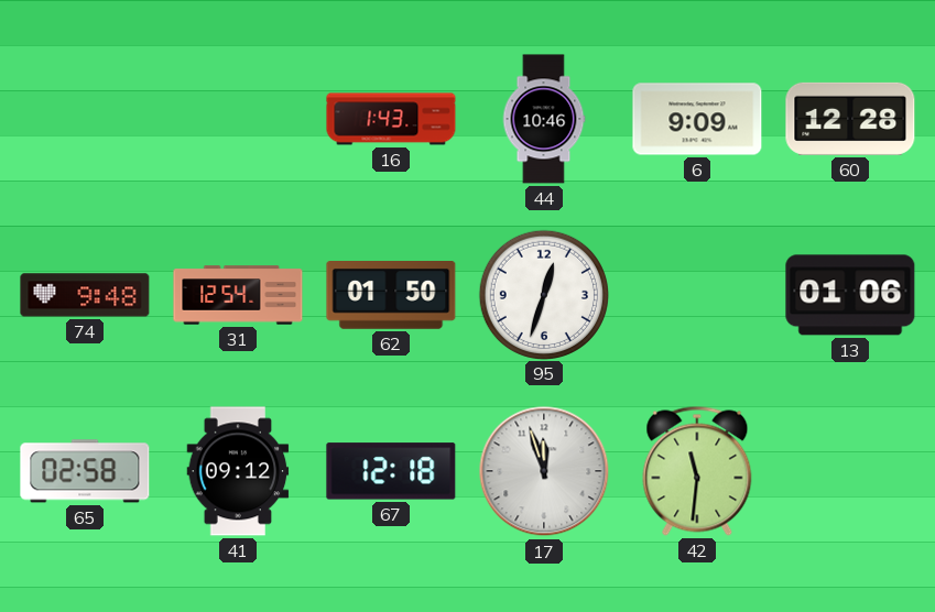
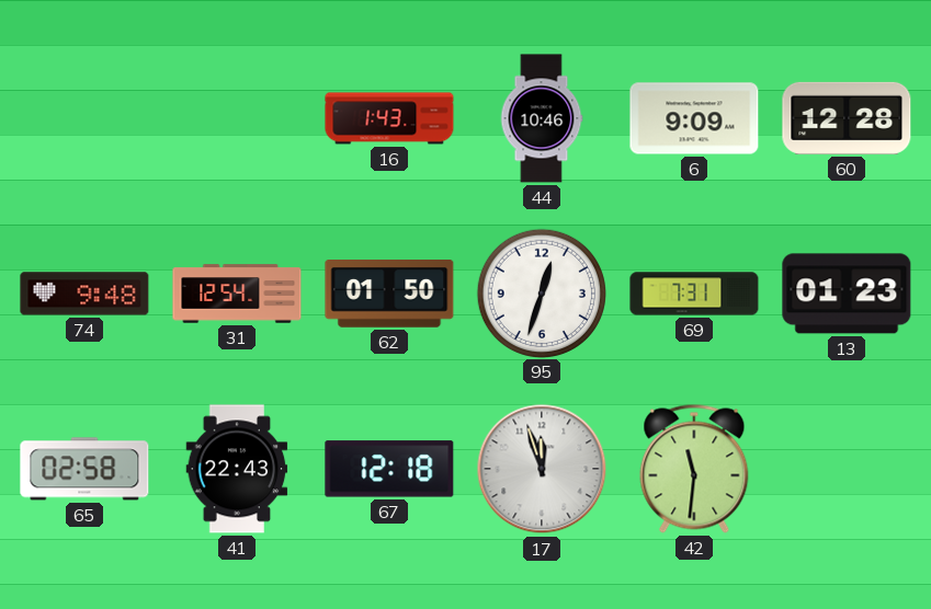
69: none -> 7:31
13: 01:06 -> 01:23
41: 09:12 -> 22:43
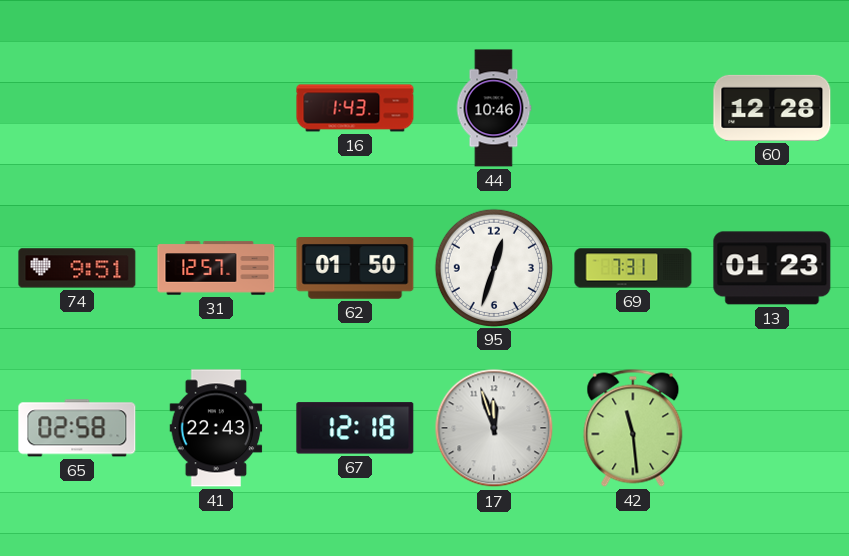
6: 9:09 -> none
74: 9:48 -> 9:51
31: 12:54 -> 12:57
42: 11:31 -> 11:29
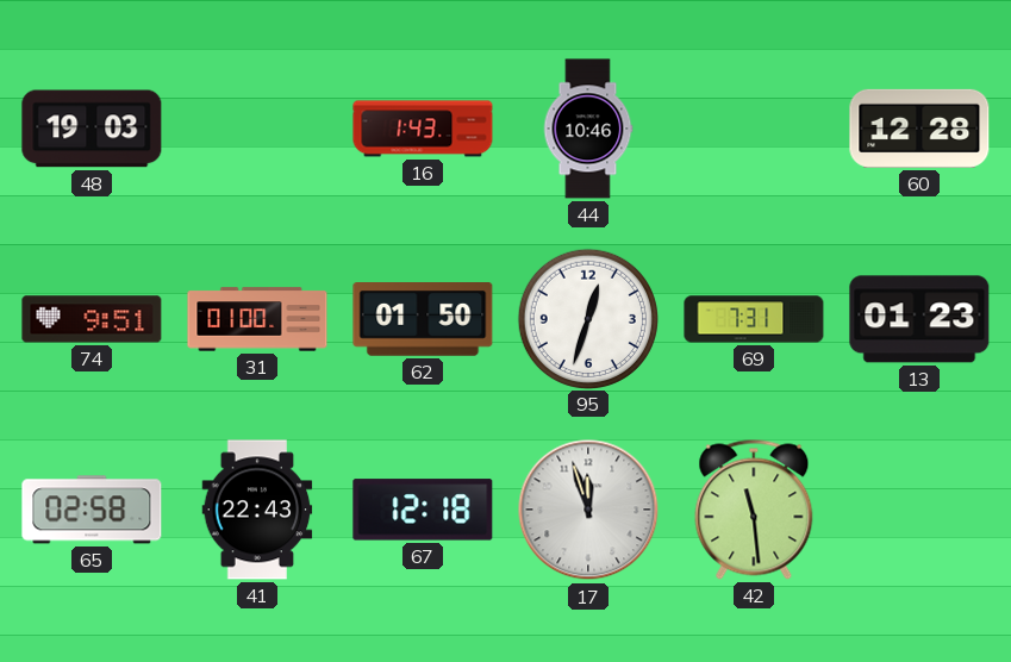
48: none -> 19:03
31: 12:57 -> 01:00
